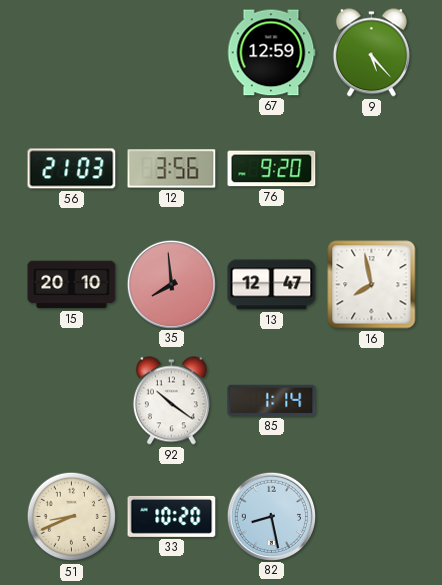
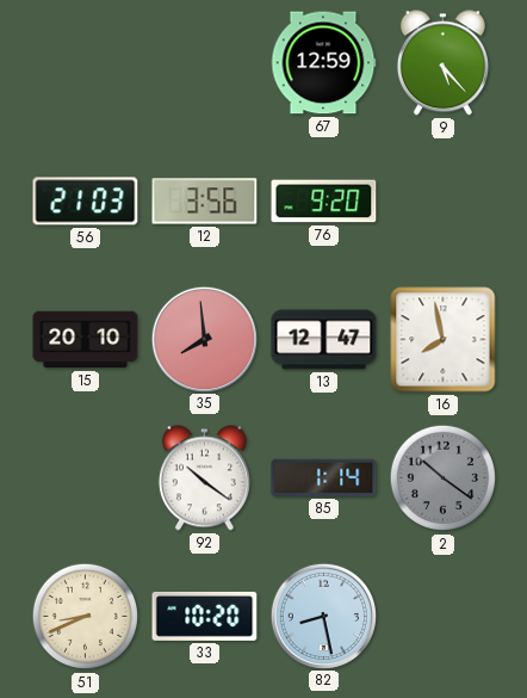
2: none -> 10:21
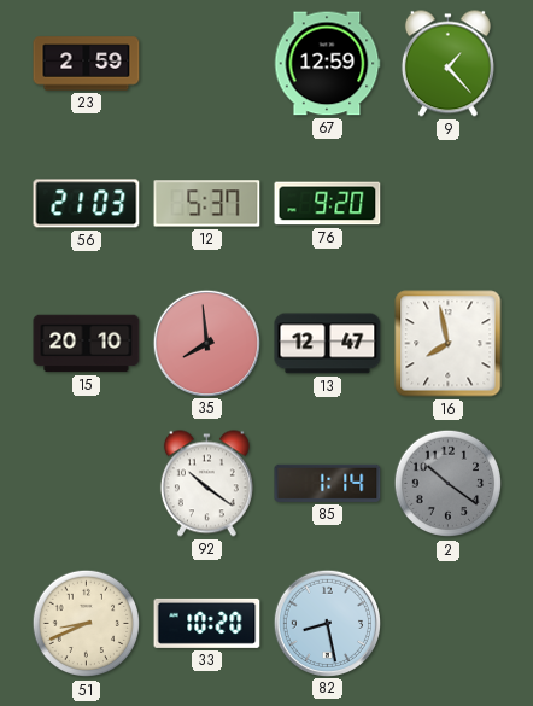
23: none -> 2:59
9: 5:23 -> 1:23
12: 3:56 -> 5:37
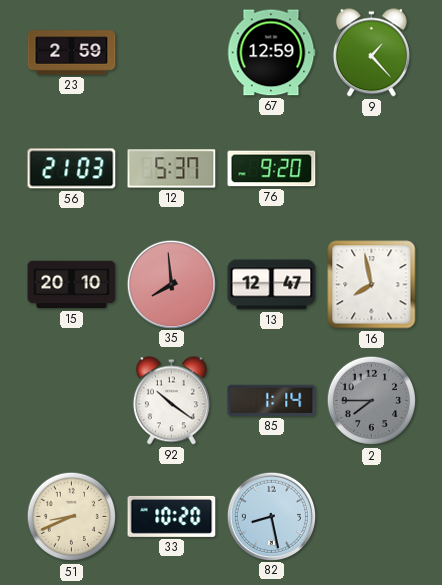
2: 10:21 -> 7:45
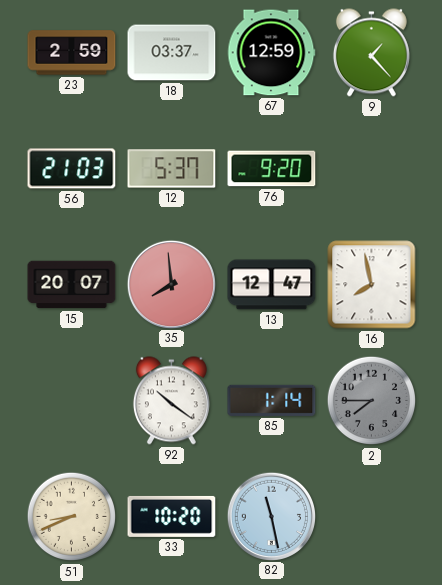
18: none -> 03:37
15: 20:10 -> 20:07
82: 8:28 -> 11:28
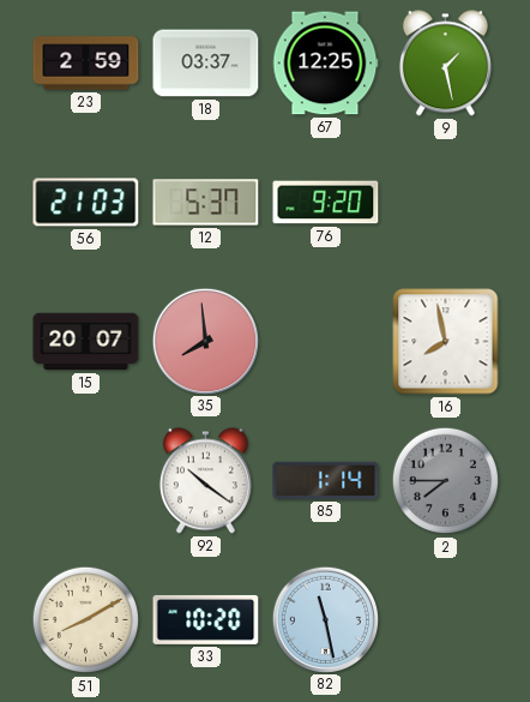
67: 12:59 -> 12:25
9: 1:23 -> 1:28
13: 12:47 -> none
51: 8:41 -> 8:10
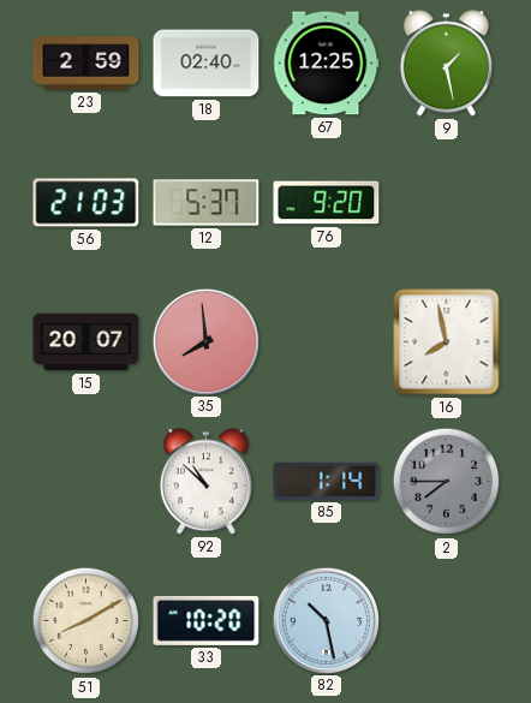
18: 03:37 -> 02:40
92: 10:21 -> 10:52
82: 11:28 -> 10:28
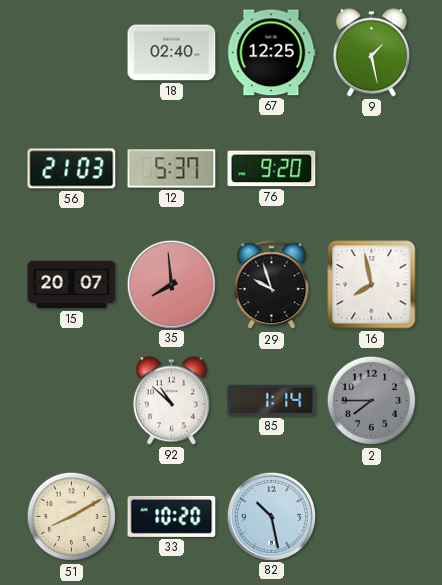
23: 2:59 -> none
29: none -> 9:57
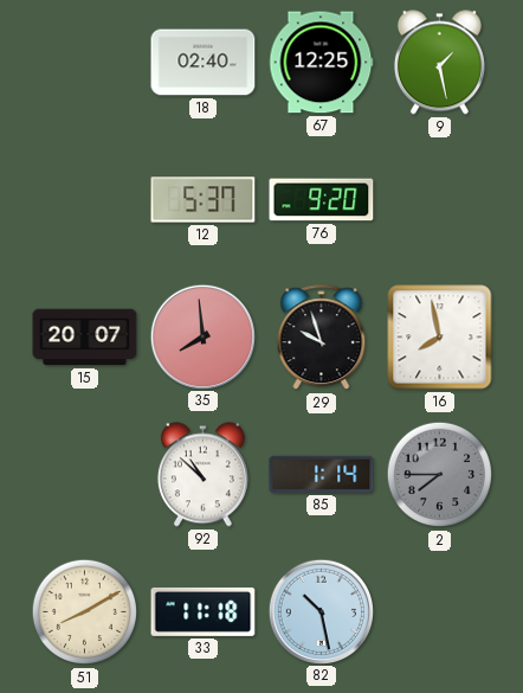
56: 21:03 -> none
33: 10:20 -> 11:18
